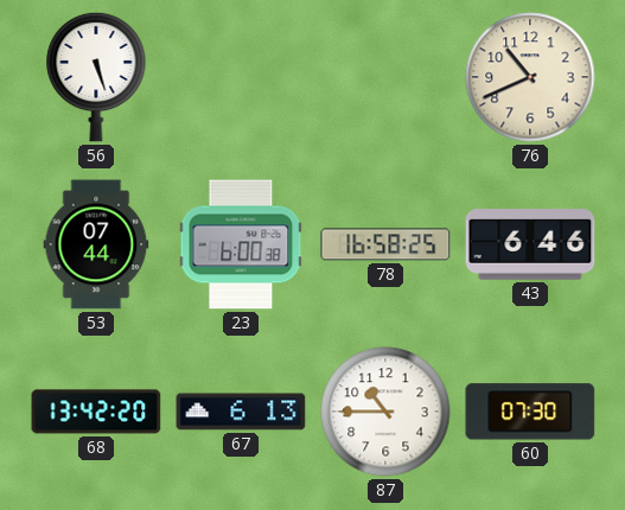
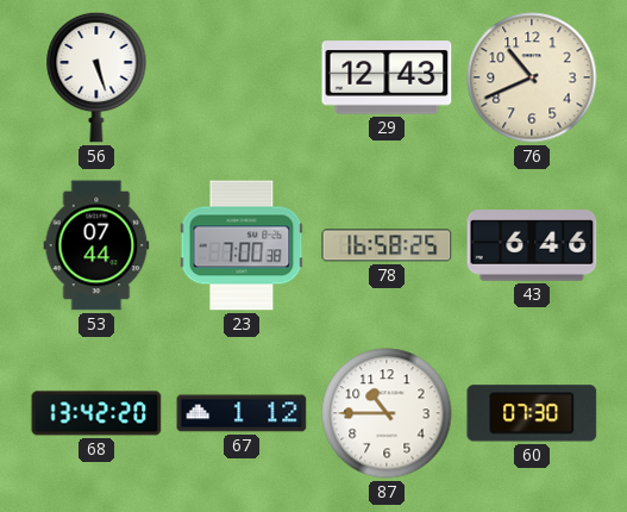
29: none -> 12:43
23: 6:00 -> 7:00
67: 6:13 -> 1:12
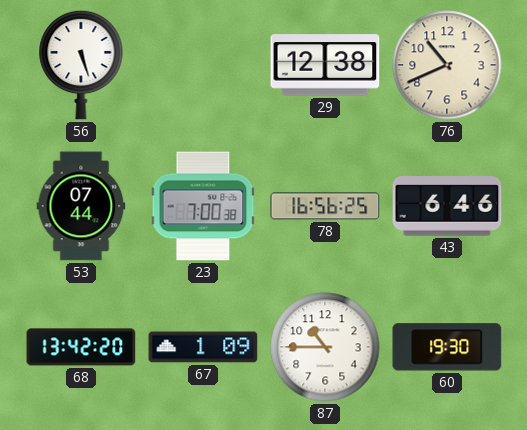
29: 12:43 -> 12:38
78: 16:58 -> 16:56
67: 1:12 -> 1:09
60: 07:30 -> 19:30
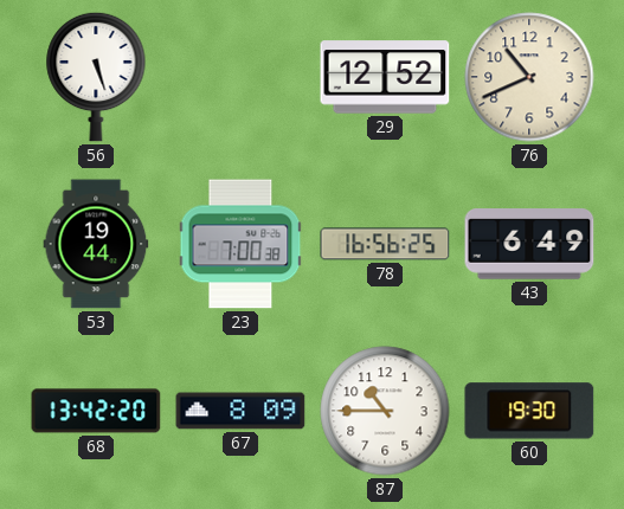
29: 12:38 -> 12:52
53: 07:44 -> 19:44
43: 6:46 -> 6:49
67: 1:09 -> 8:09
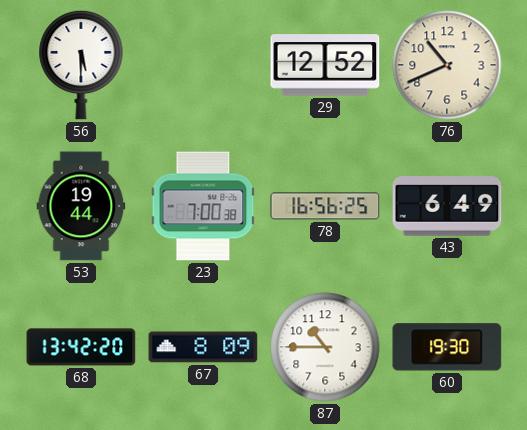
56: 5:27 -> 5:30
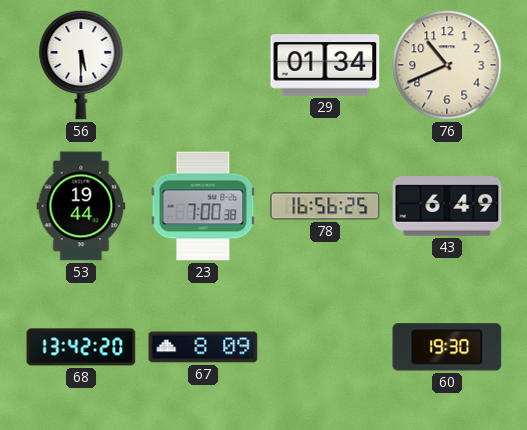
29: 12:52 -> 01:34
87: 10:45 -> none
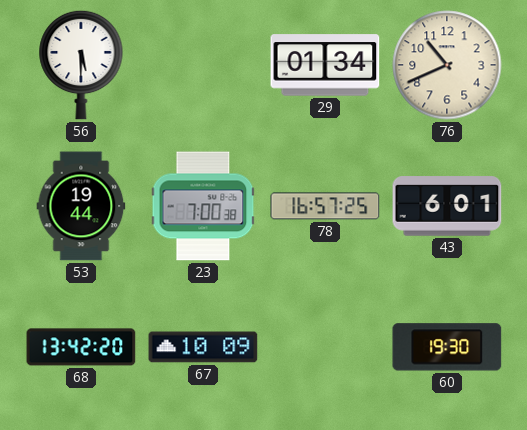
78: 16:56 -> 16:57
43: 6:49 -> 6:01
67: 8:09 -> 10:09
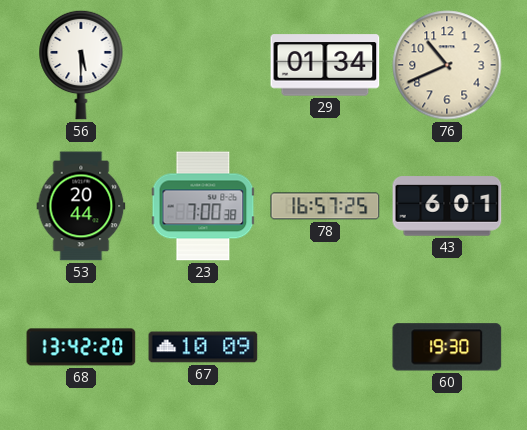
53: 19:44 -> 20:44
